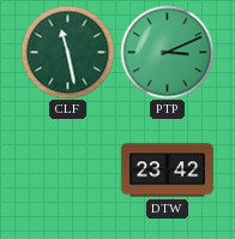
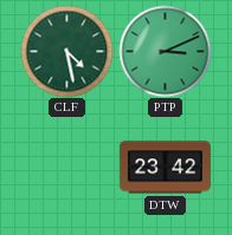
CLF: 11:28 -> 4:28
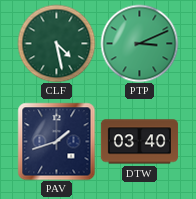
PAV: none -> 1:42
DTW: 23:42 -> 03:40
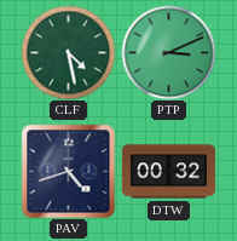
PAV: 1:42 -> 4:42
DTW: 03:40 -> 00:32
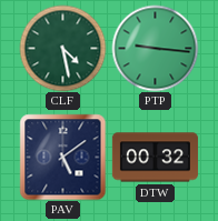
PTP: 3:11 -> 9:16
PAV: 4:42 -> 5:09
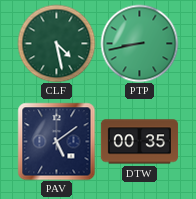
PTP: 9:16 -> 8:43
DTW: 00:32 -> 00:35
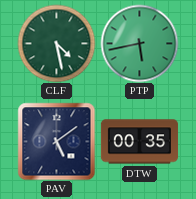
PTP: 8:43 -> 5:43
